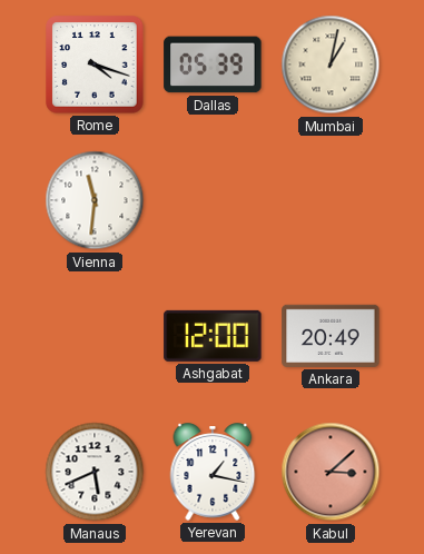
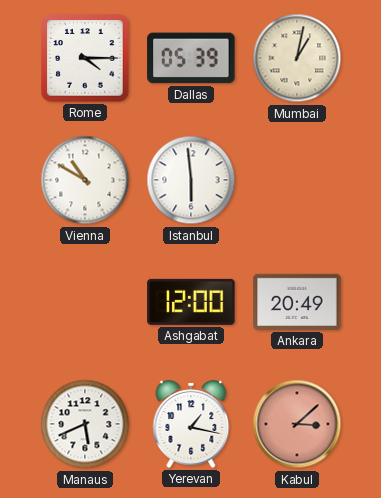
Rome: 4:18 -> 4:15
Vienna: 11:31 -> 10:50
Istanbul: none -> 5:59
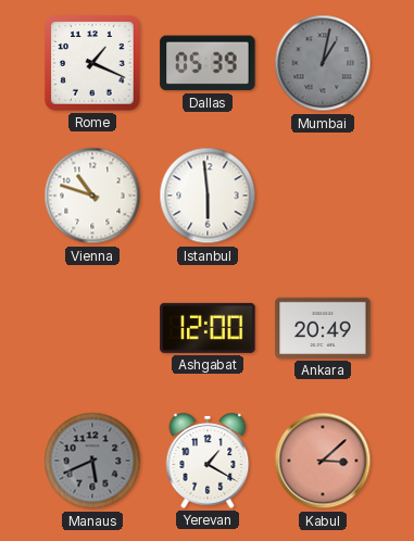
Rome: 4:15 -> 1:19
Mumbai dial: cream -> grey
Vienna: 10:50 -> 10:48
Manaus dial: white -> grey
Yerevan: 1:17 -> 1:20
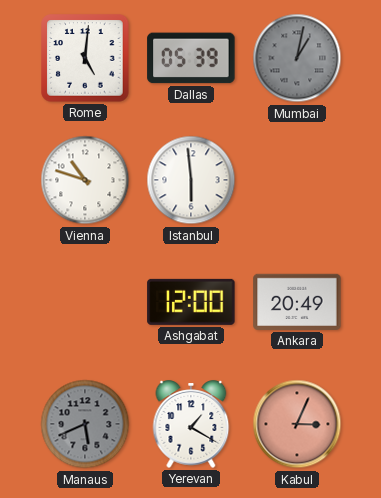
Rome: 1:19 -> 5:01
Kabul: 3:08 -> 3:04
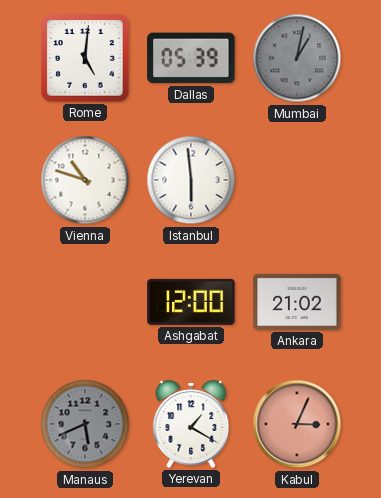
Ankara: 20:49 -> 21:02
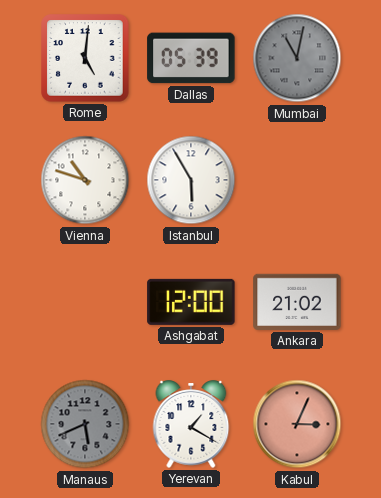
Mumbai: 1:02 -> 11:02
Istanbul: 5:59 -> 5:55
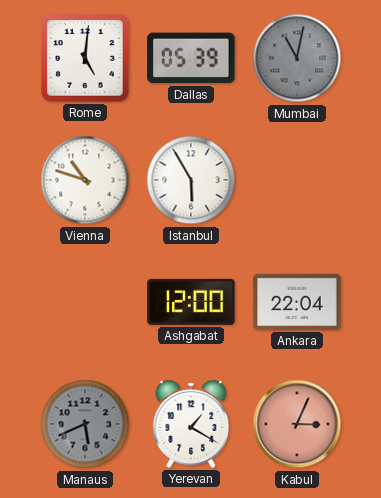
Ankara: 21:02 -> 22:04
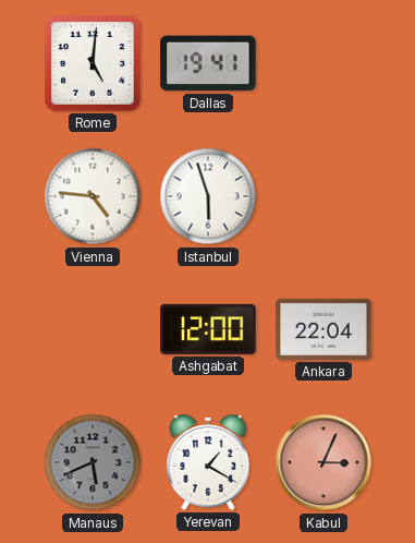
Dallas: 05:39 -> 19:41
Mumbai: 11:02 -> none
Vienna: 10:48 -> 4:46
Istanbul: 5:55 -> 5:57
